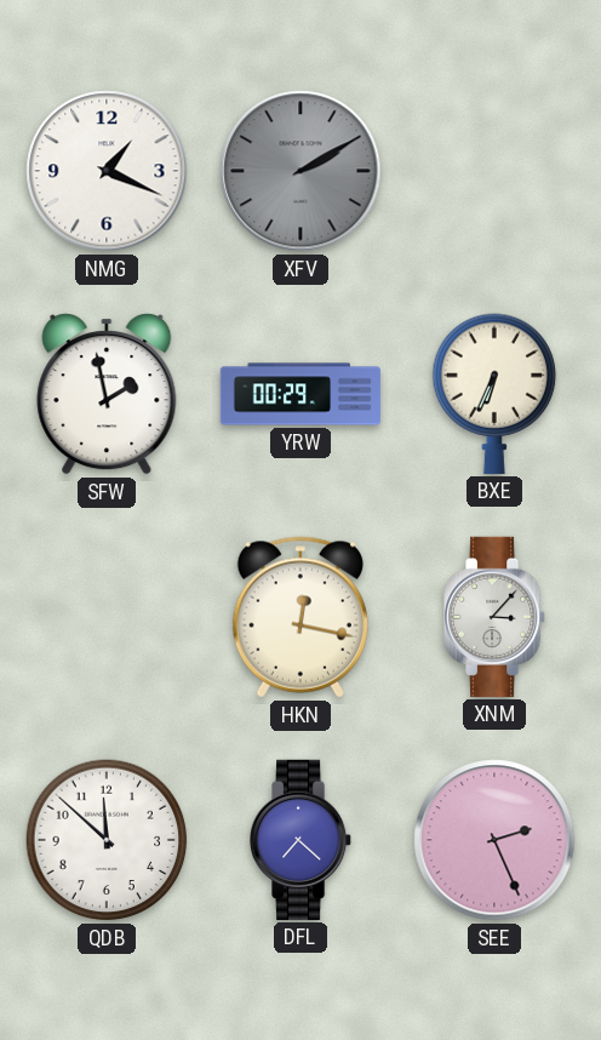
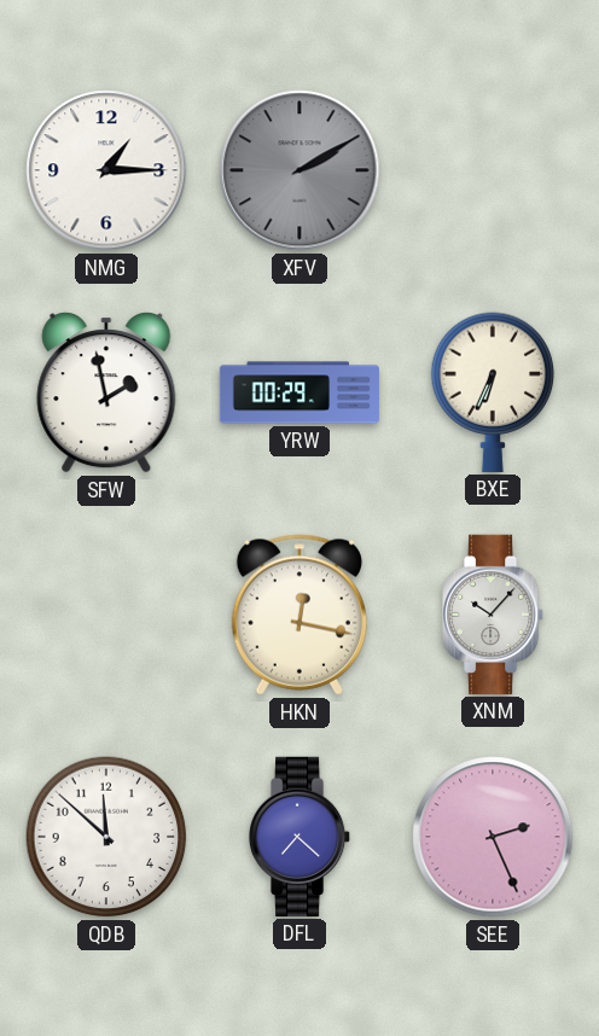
NMG: 1:19 -> 1:15
XNM: 3:07 -> 10:07
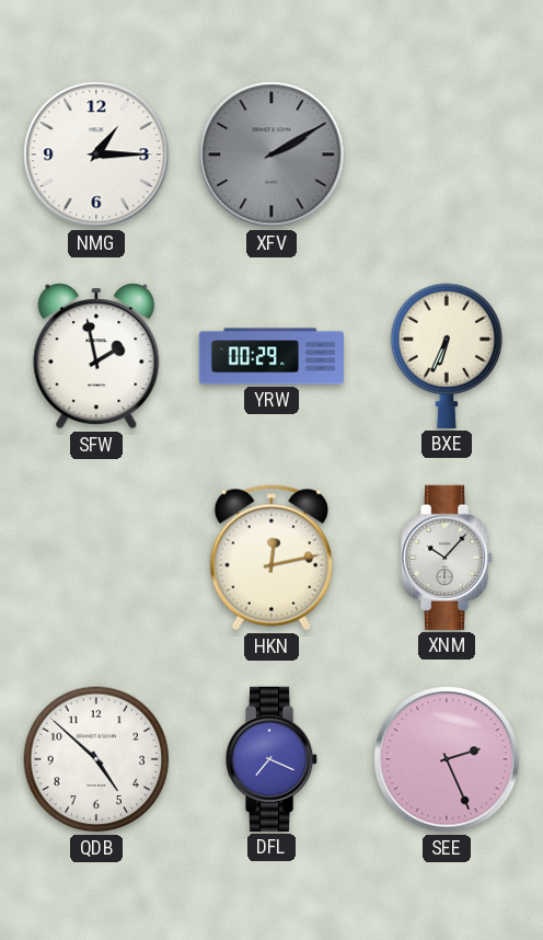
HKN: 12:17 -> 12:13
QDB: 11:52 -> 4:52
DFL: 7:22 -> 7:19
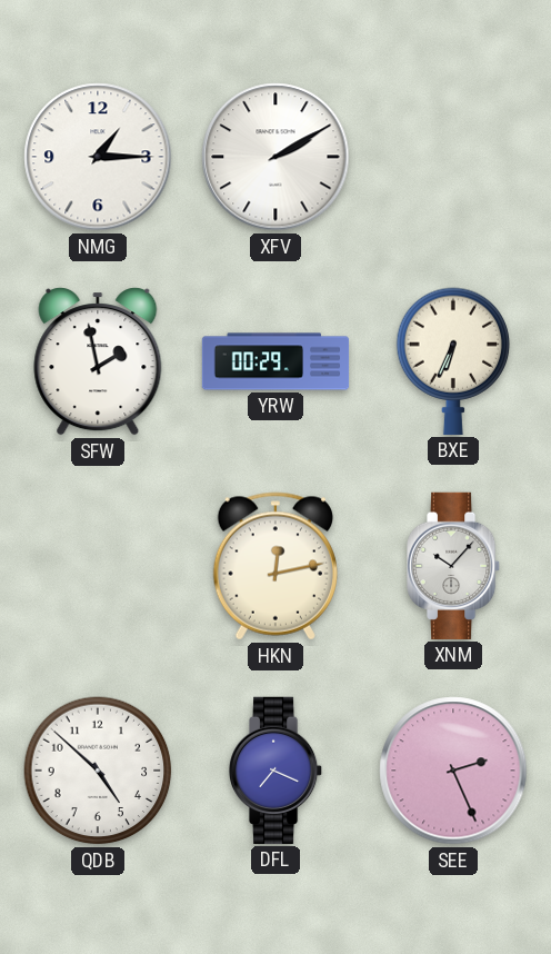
XFV dial: grey -> white
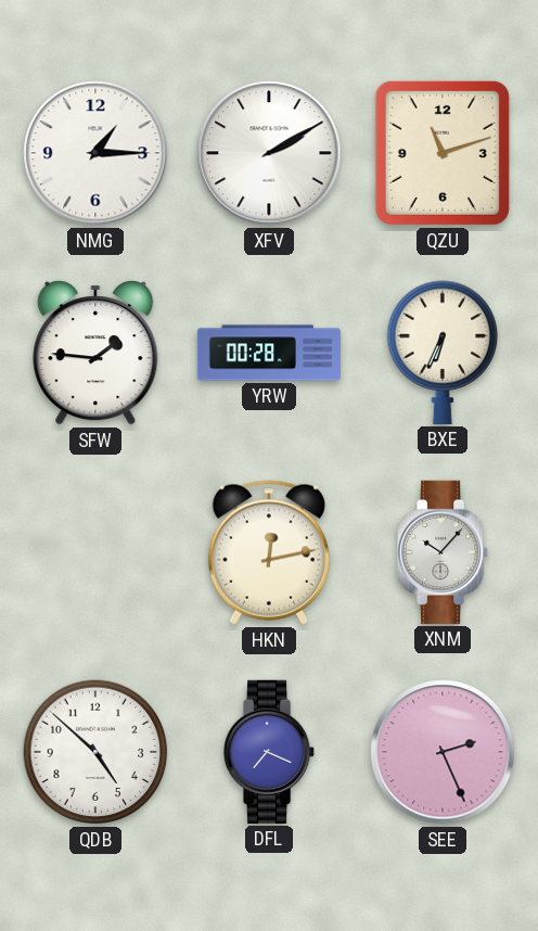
QZU: none -> 11:12
SFW: 1:58 -> 1:46
YRW: 00:29 -> 00:28
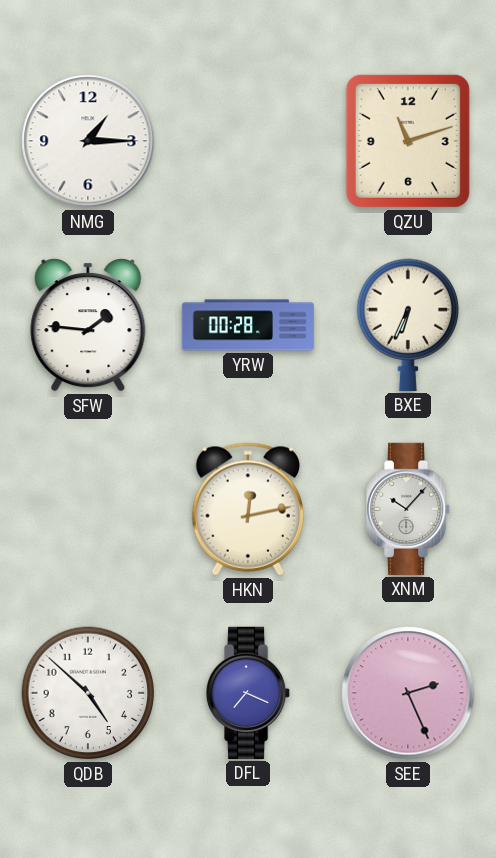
XFV: 2:10 -> none
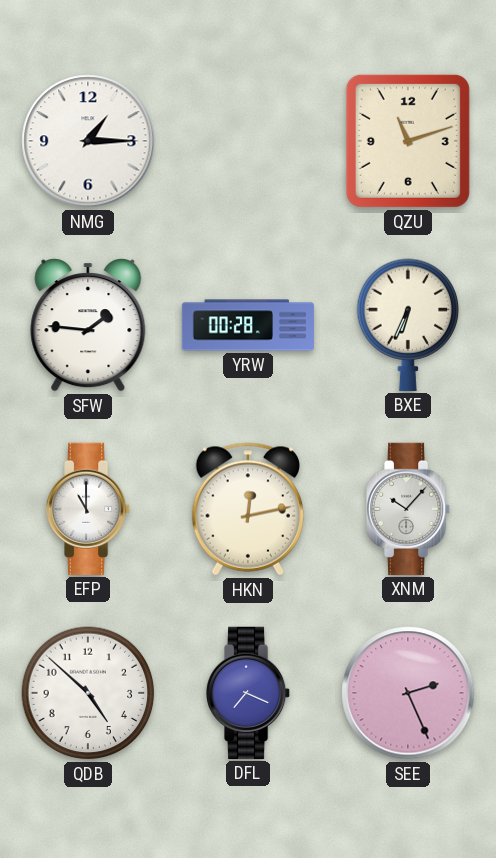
EFP: none -> 11:00
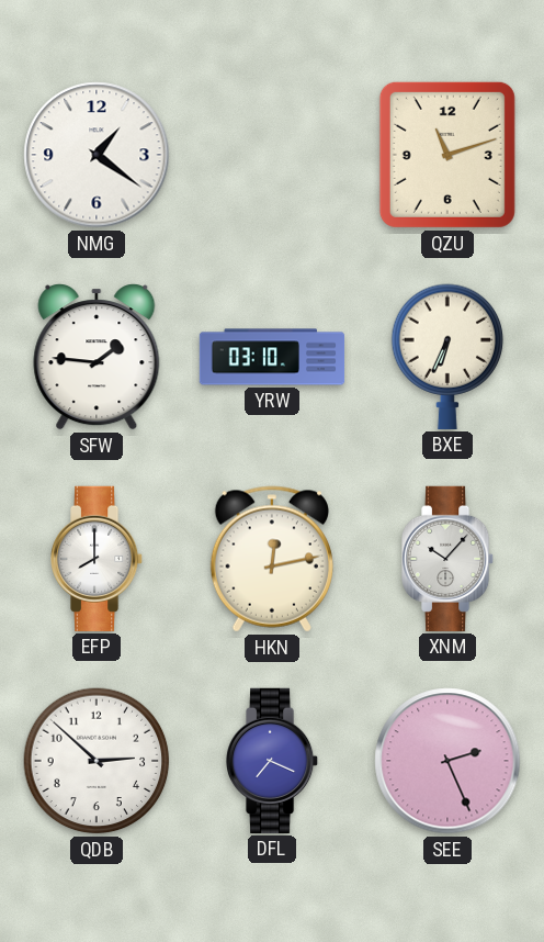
NMG: 1:15 -> 1:21
YRW: 00:28 -> 03:10
EFP: 11:00 -> 8:00
QDB: 4:52 -> 2:52
